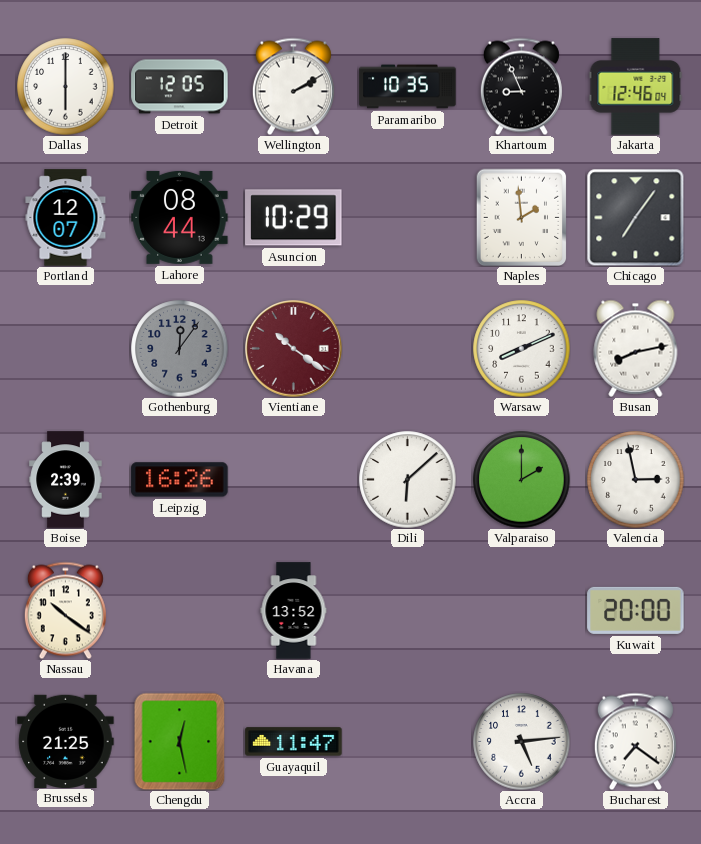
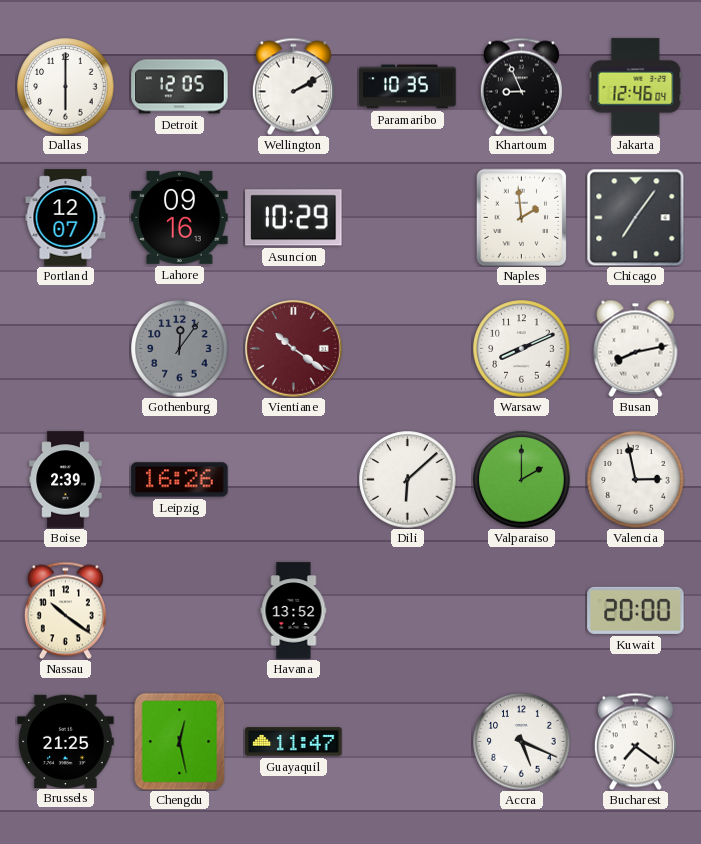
Lahore: 08:44 -> 09:16
Accra: 5:14 -> 5:19
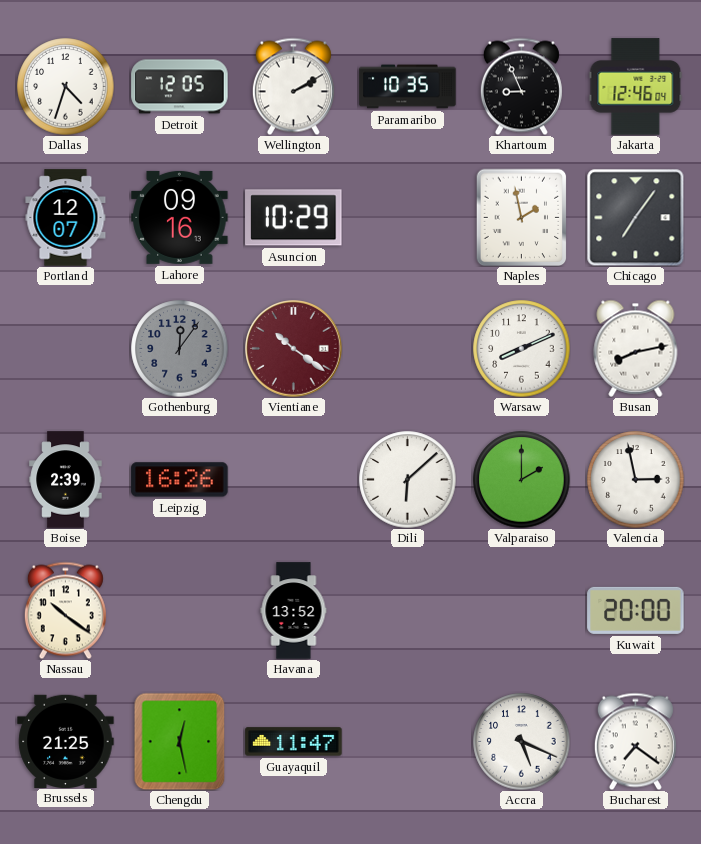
Dallas: 6:00 -> 4:33
Naples: 1:59 -> 1:58
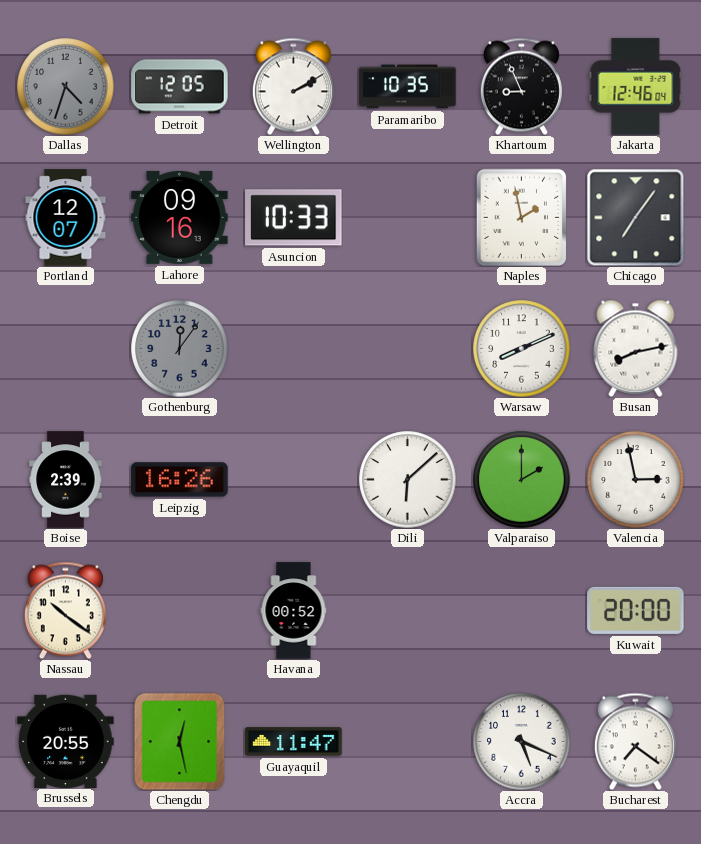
Dallas dial: white -> grey
Asuncion: 10:29 -> 10:33
Vientiane: 10:21 -> none
Havana: 13:52 -> 00:52
Brussels: 21:25 -> 20:55
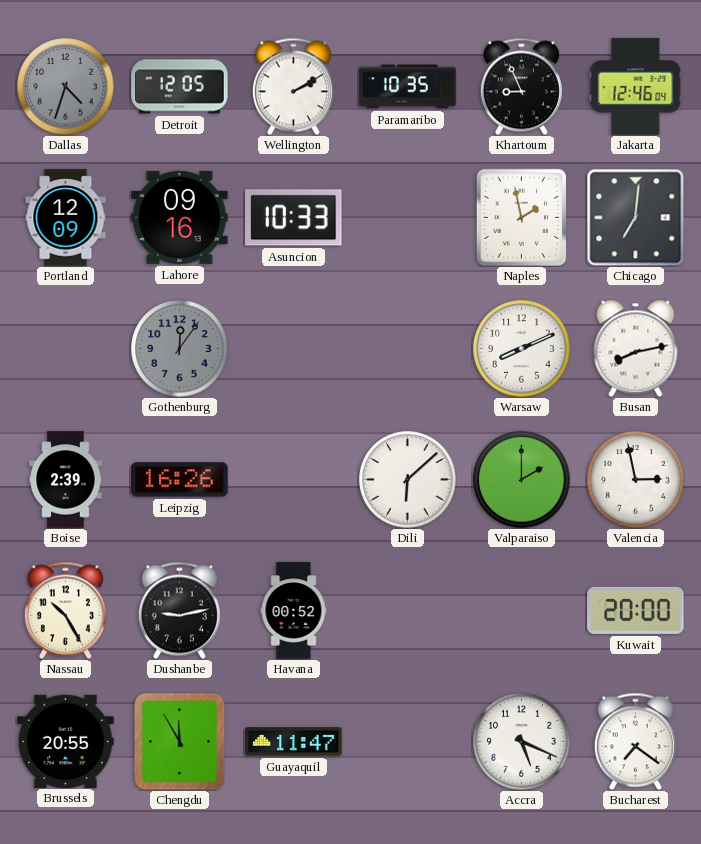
Portland: 12:07 -> 12:09
Chicago: 7:06 -> 7:01
Nassau: 10:21 -> 10:25
Dushanbe: none -> 9:13
Chengdu: 12:28 -> 11:55
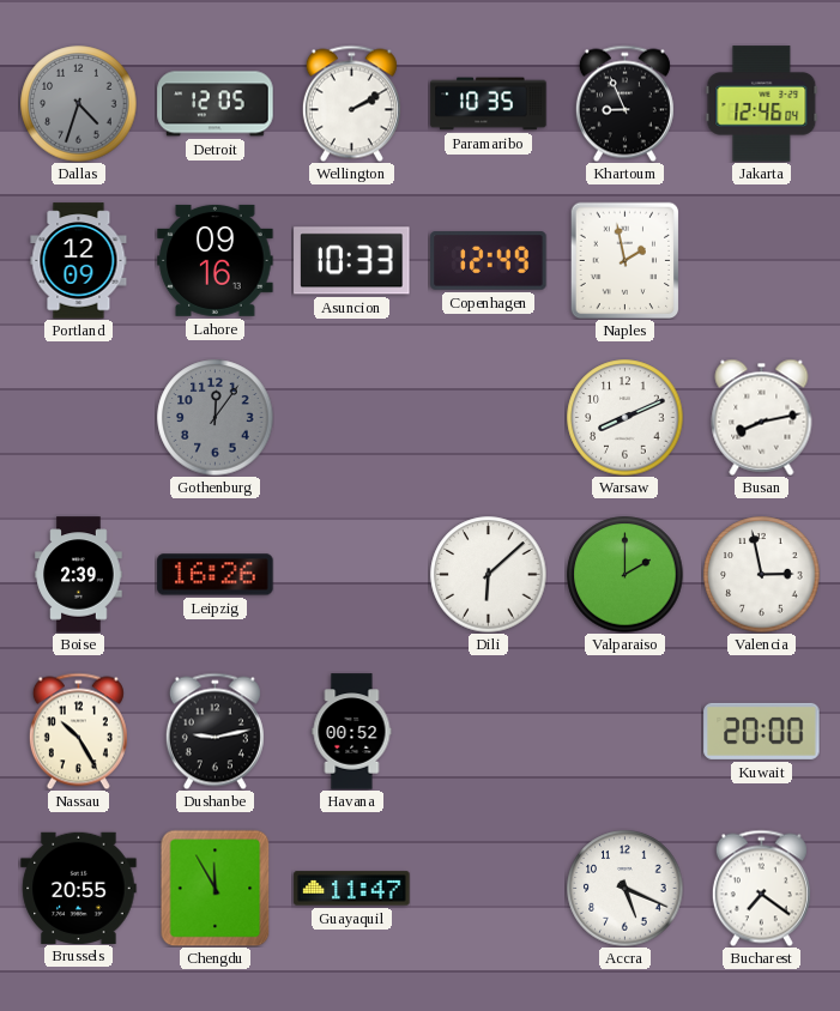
Copenhagen: none -> 12:49
Chicago: 7:01 -> none
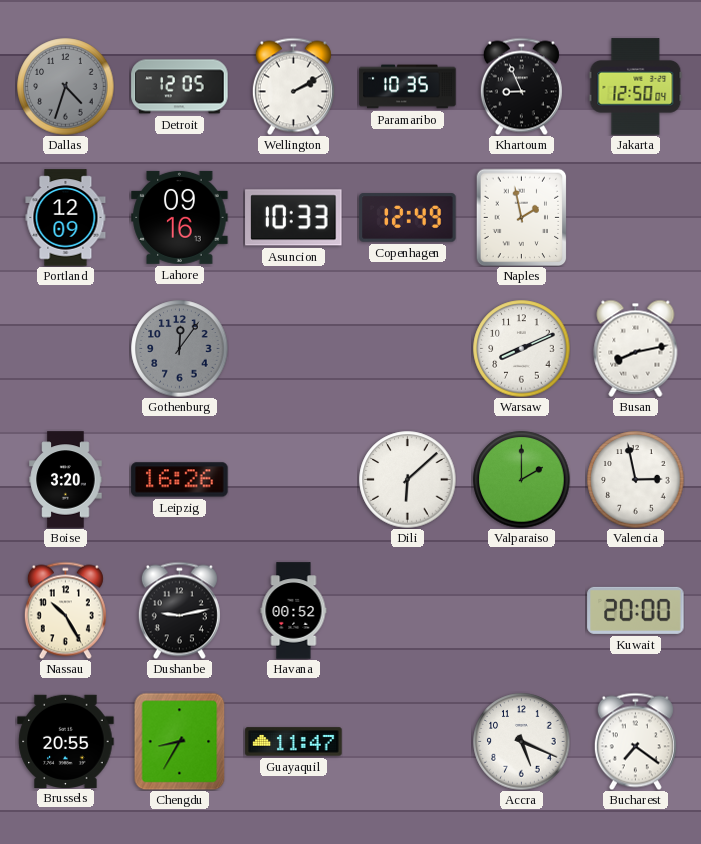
Jakarta: 12:46 -> 12:50
Boise: 2:39 -> 3:20
Chengdu: 11:55 -> 8:35
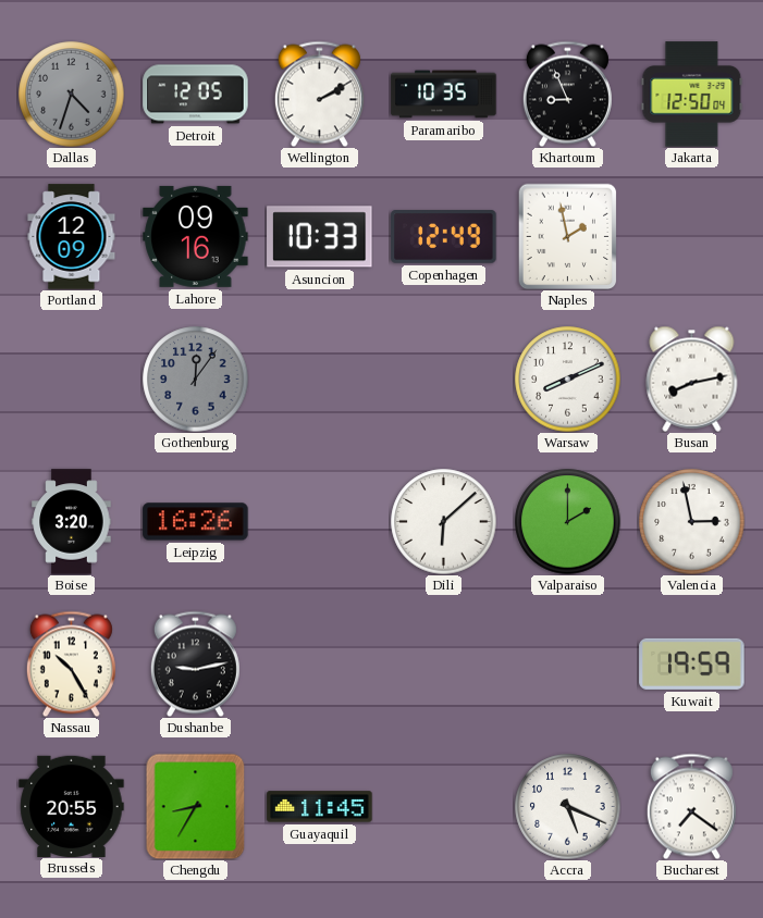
Havana: 00:52 -> none
Kuwait: 20:00 -> 19:59
Guayaquil: 11:47 -> 11:45
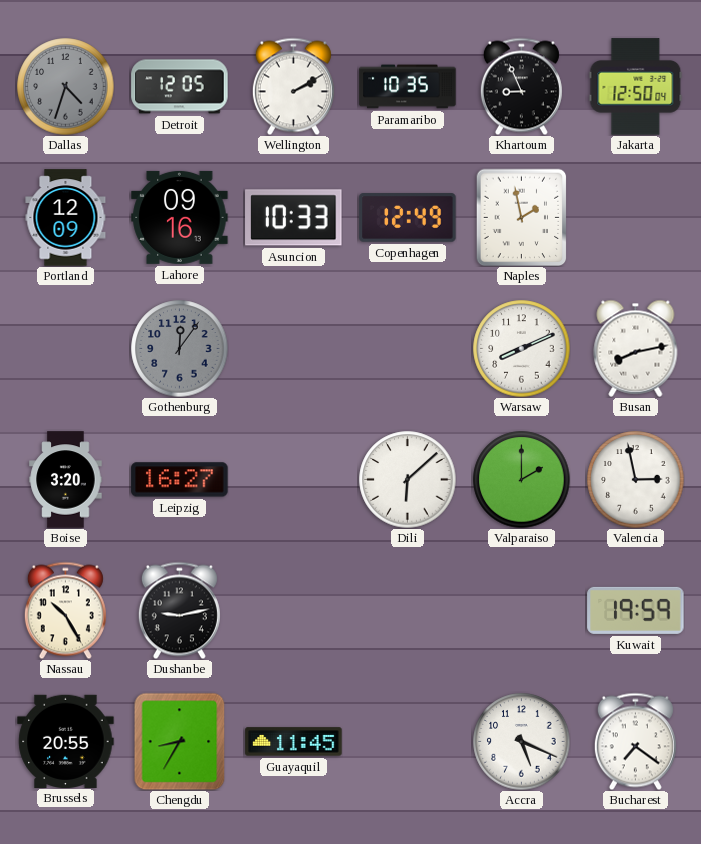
Leipzig: 16:26 -> 16:27
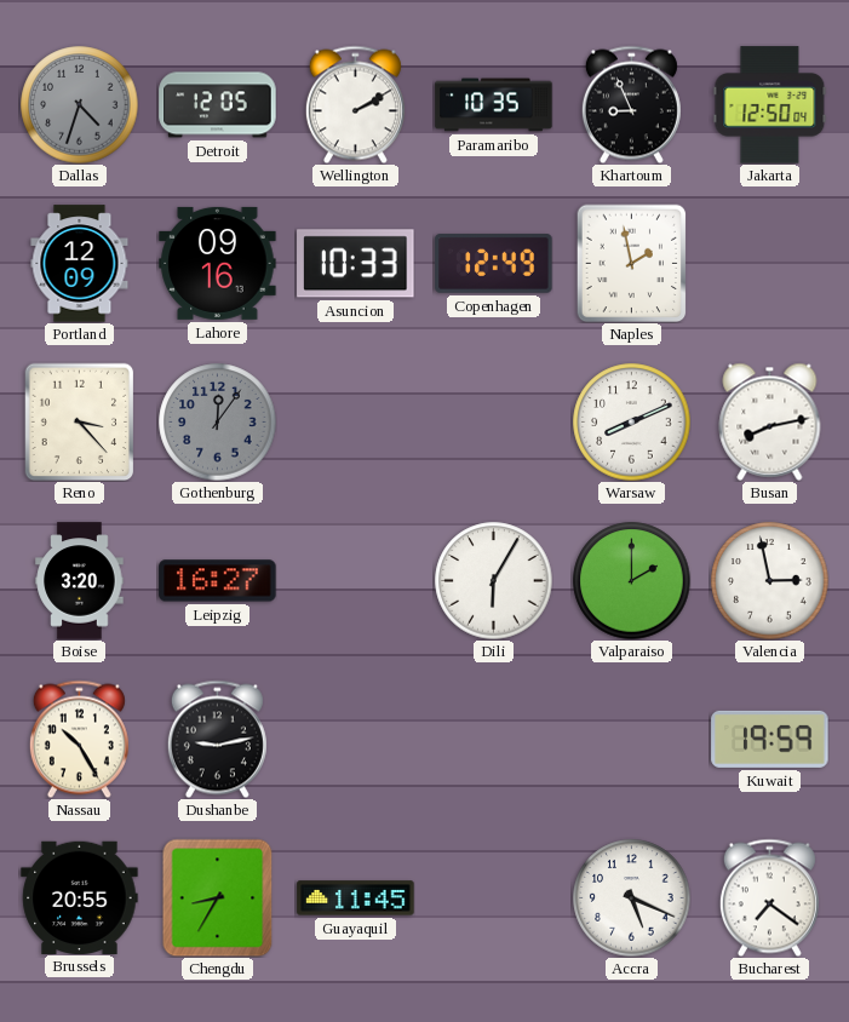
Reno: none -> 3:23
Dili: 6:08 -> 6:05
